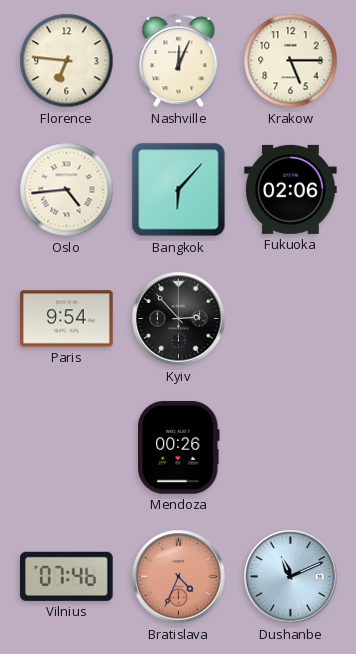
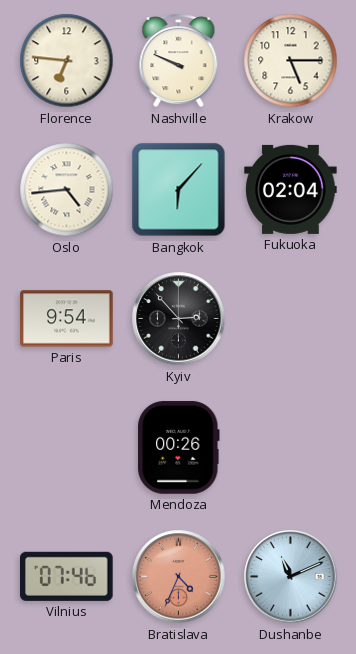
Nashville: 12:04 -> 9:49
Fukuoka: 02:06 -> 02:04
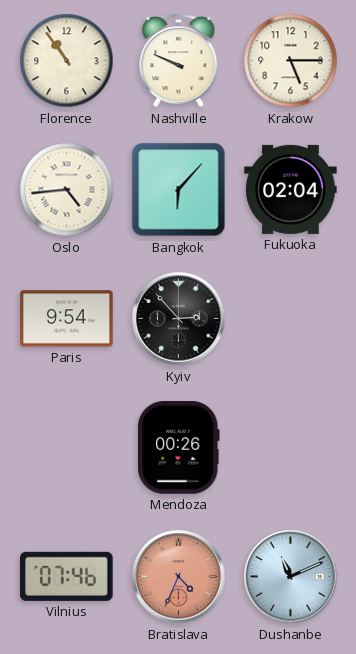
Florence: 6:46 -> 10:54
